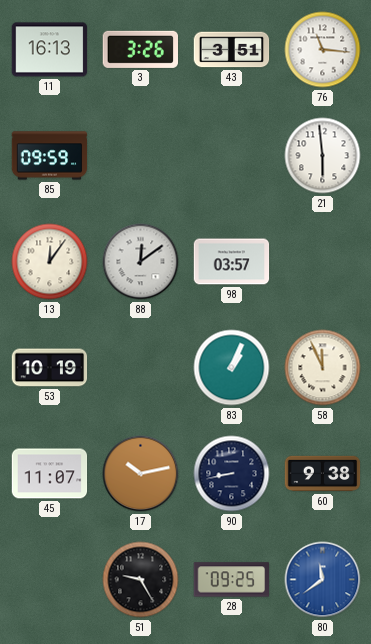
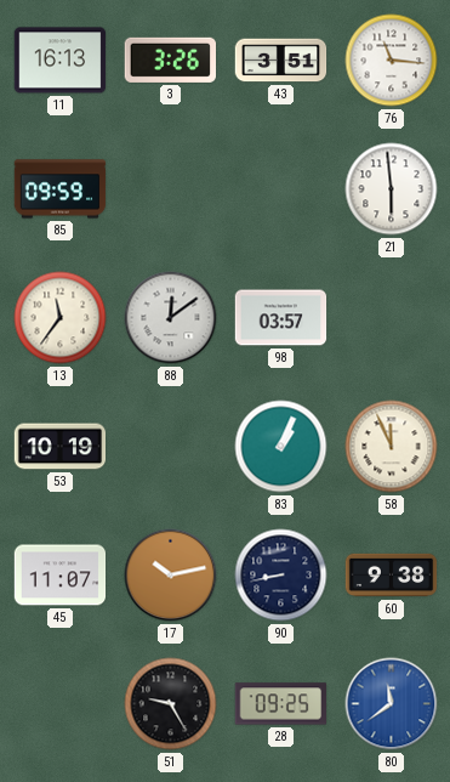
13: 12:06 -> 11:36
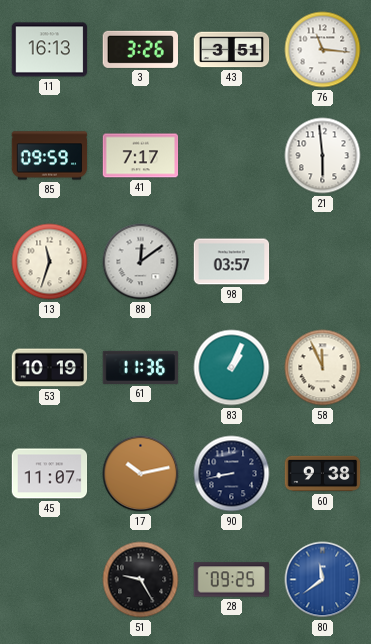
41: none -> 7:17
13: 11:36 -> 11:33
61: none -> 11:36
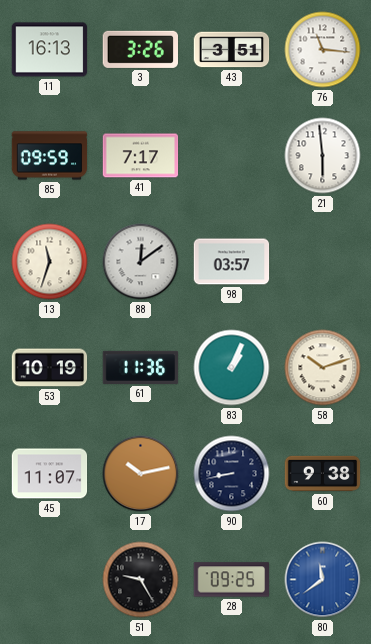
58: 11:56 -> 10:12
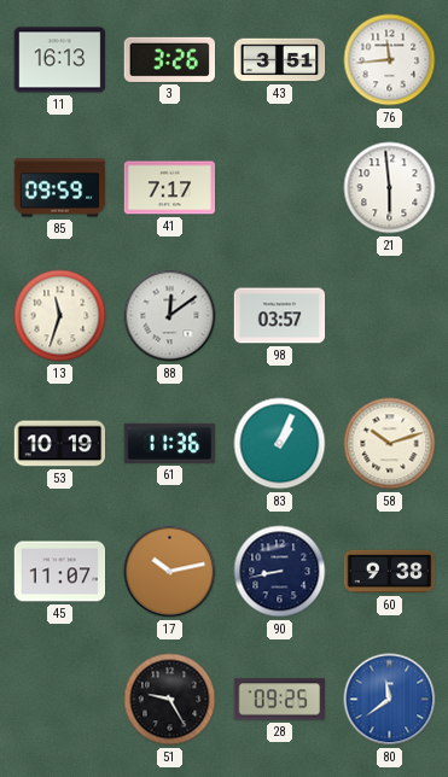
76: 11:16 -> 11:44
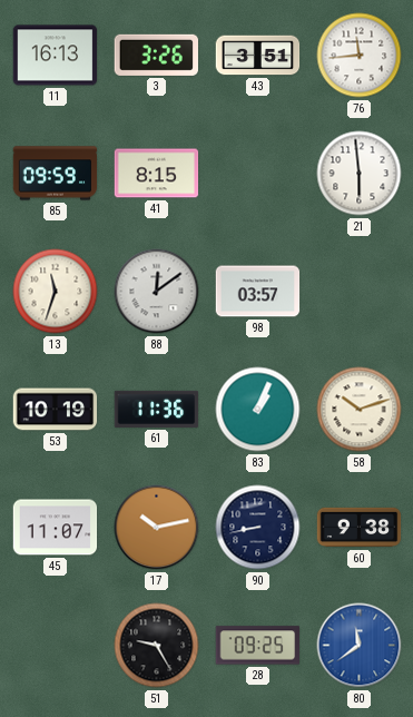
41: 7:17 -> 8:15
